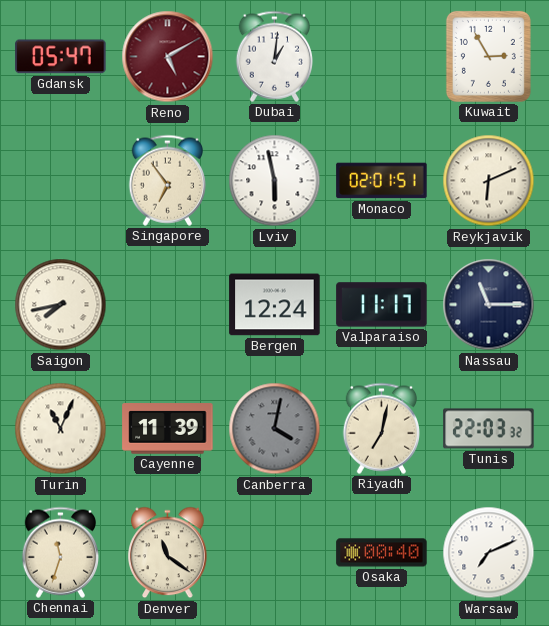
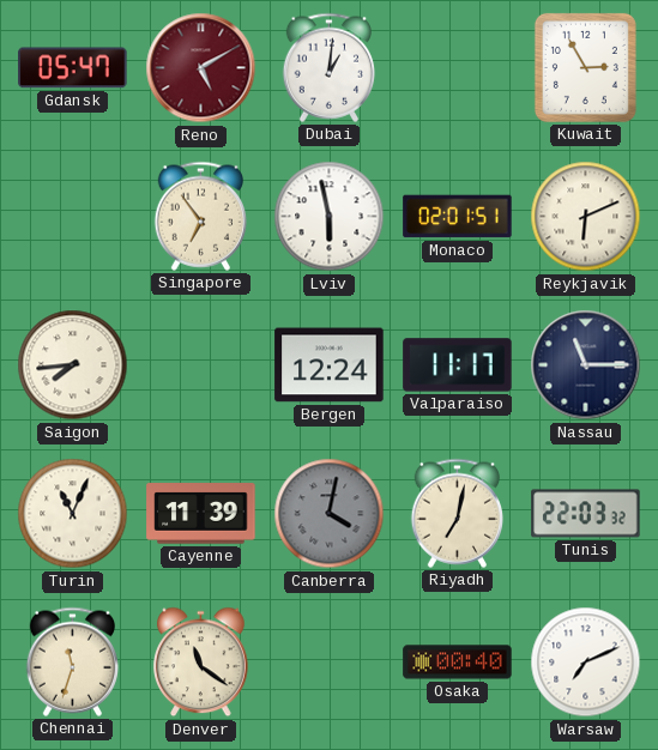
Saigon: 7:43 -> 7:44
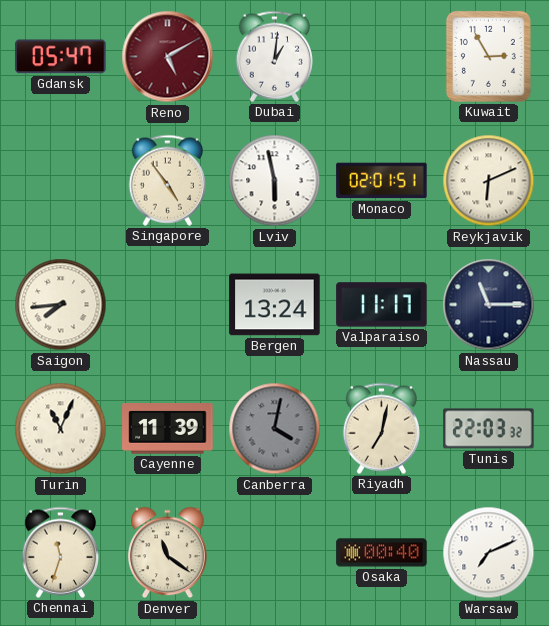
Singapore: 6:54 -> 4:54
Bergen: 12:24 -> 13:24
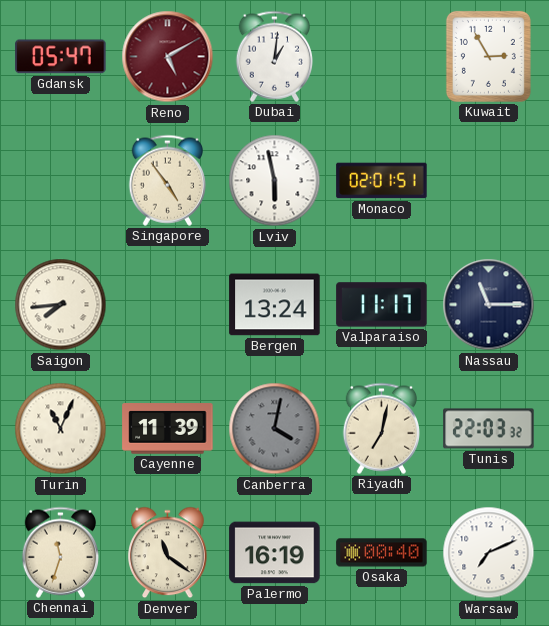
Reykjavik: 6:11 -> none
Palermo: none -> 16:19
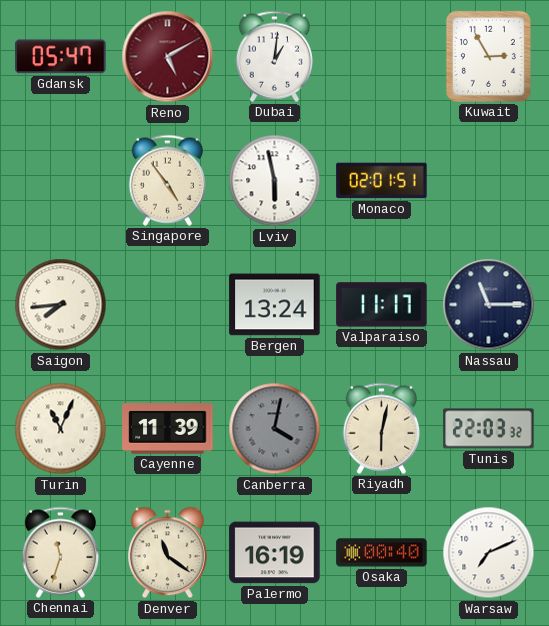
Riyadh: 7:02 -> 6:02
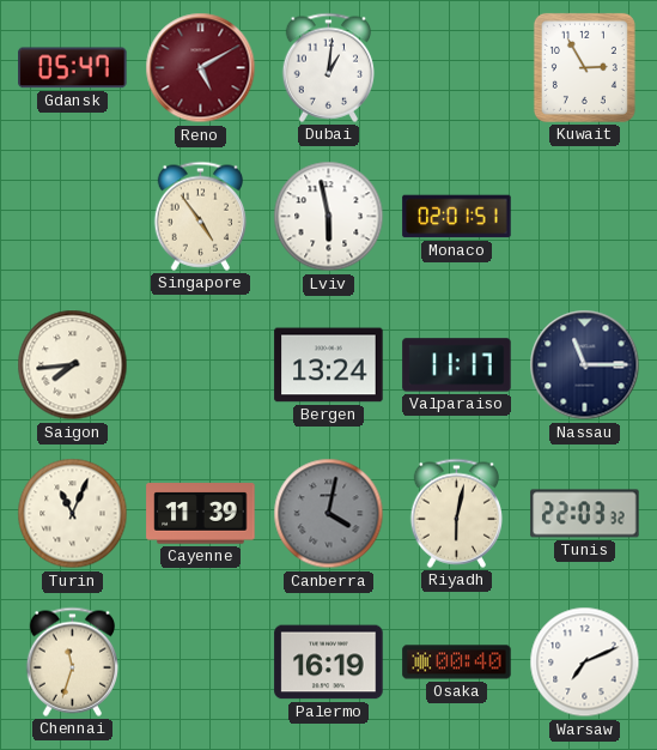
Denver: 11:21 -> none
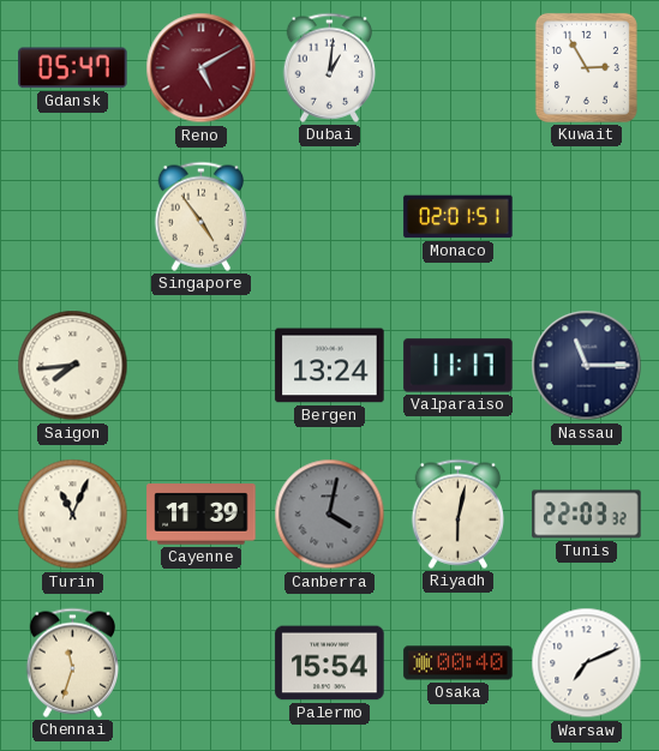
Lviv: 5:58 -> none
Palermo: 16:19 -> 15:54
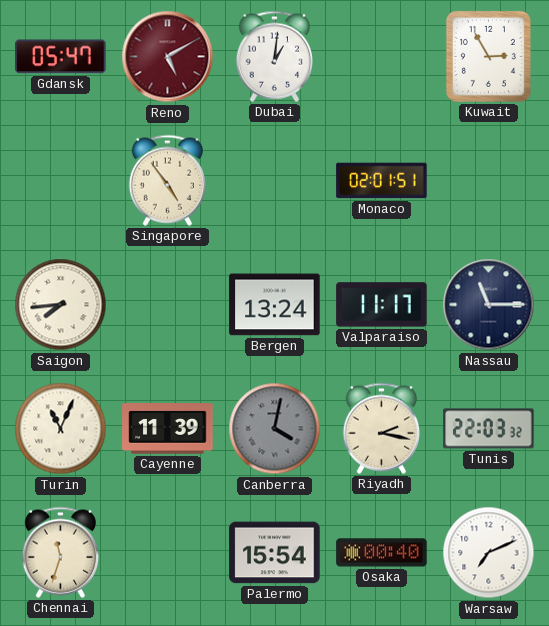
Riyadh: 6:02 -> 2:17
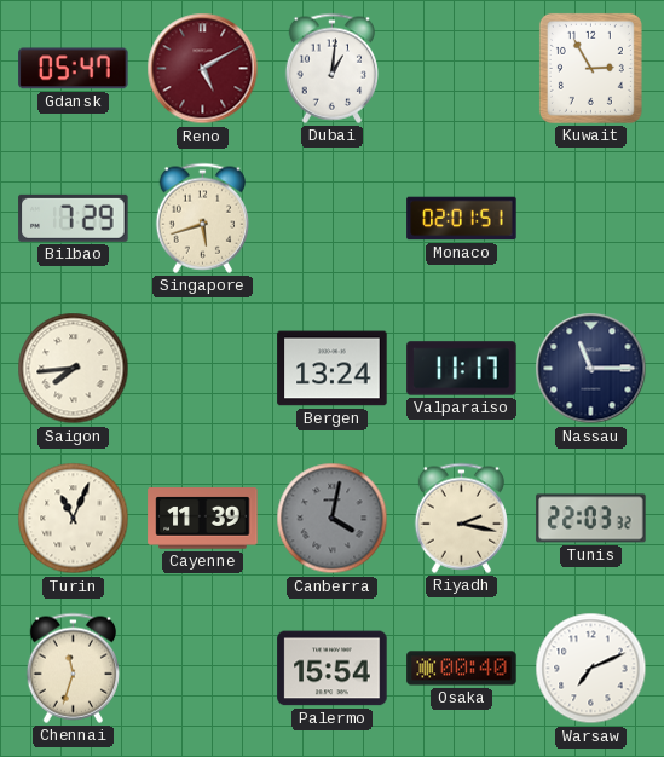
Bilbao: none -> 7:29
Singapore: 4:54 -> 5:42
